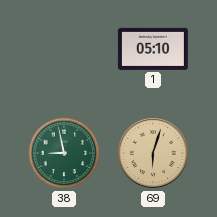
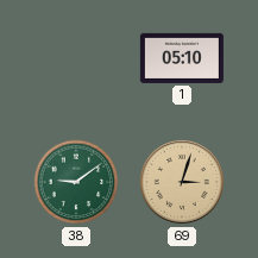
38: 8:58 -> 9:09
69: 6:03 -> 3:03
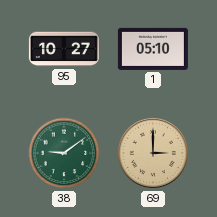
95: none -> 10:27
69: 3:03 -> 3:00
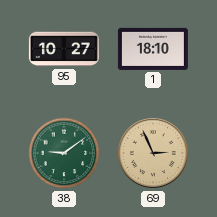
1: 05:10 -> 18:10
69: 3:00 -> 2:56
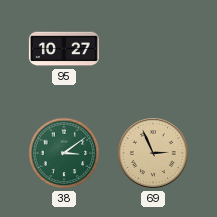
1: 18:10 -> none
38: 9:09 -> 3:09
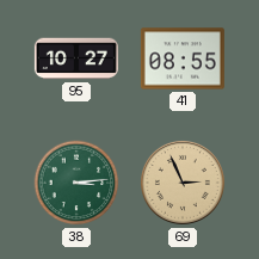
41: none -> 08:55
38: 3:09 -> 3:14
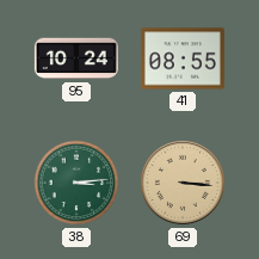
95: 10:27 -> 10:24
69: 2:56 -> 3:16
